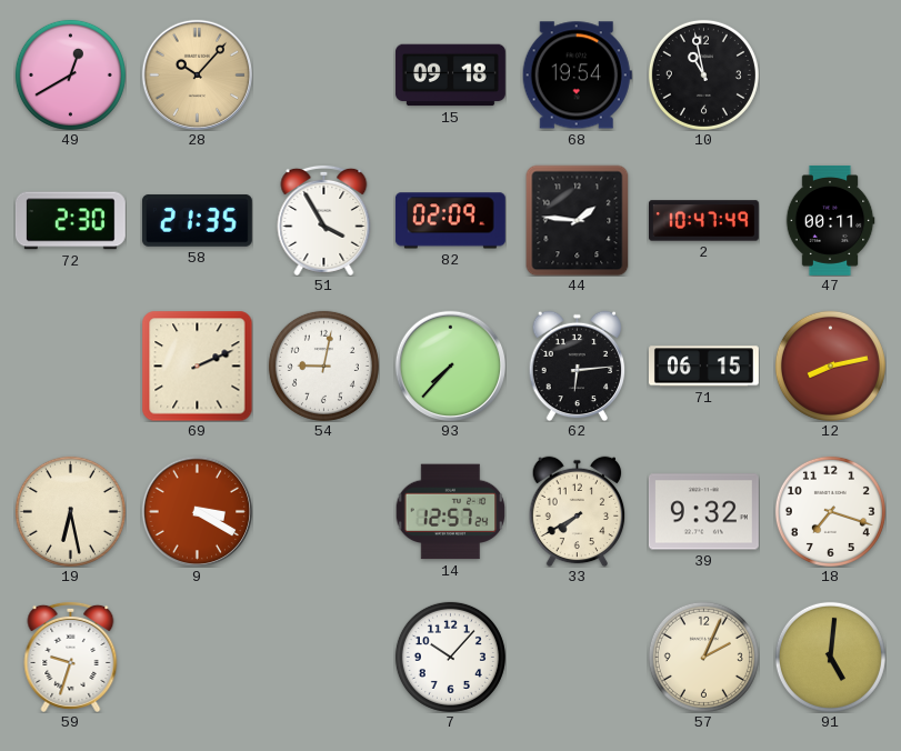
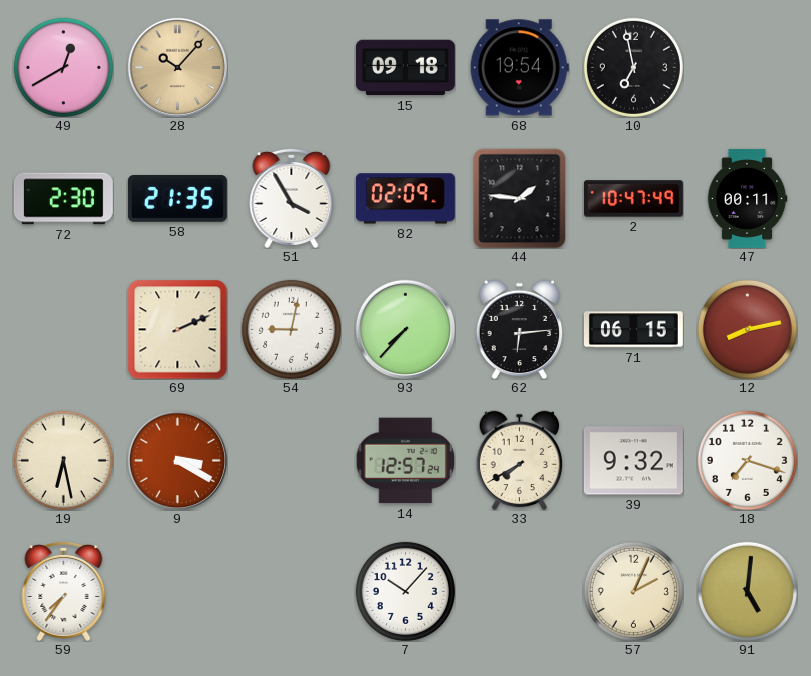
10: 10:58 -> 6:58
59: 9:33 -> 7:36
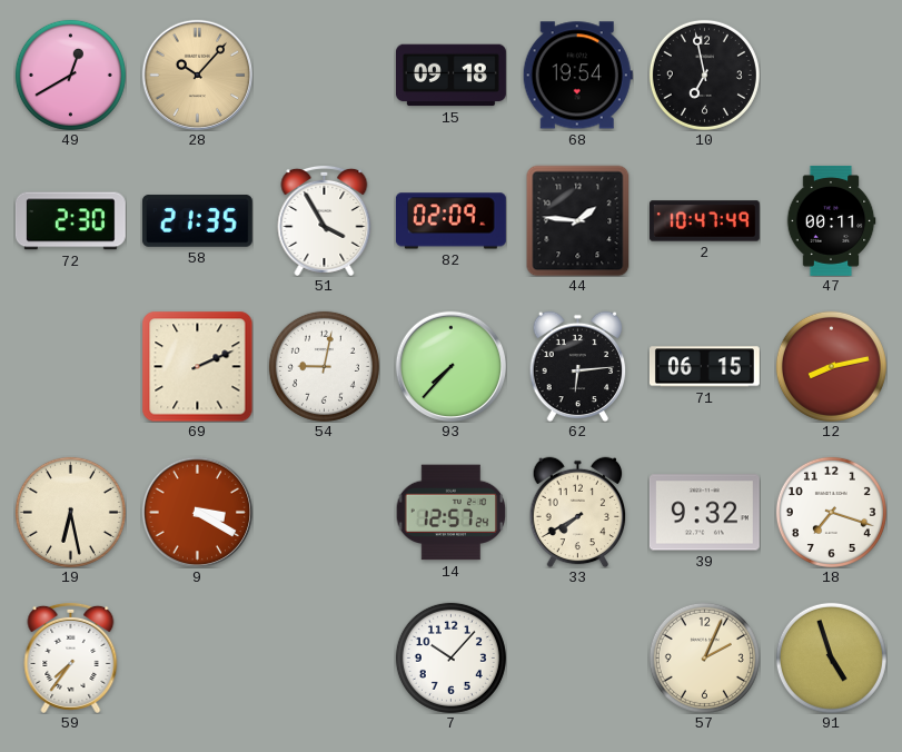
91: 5:01 -> 4:57
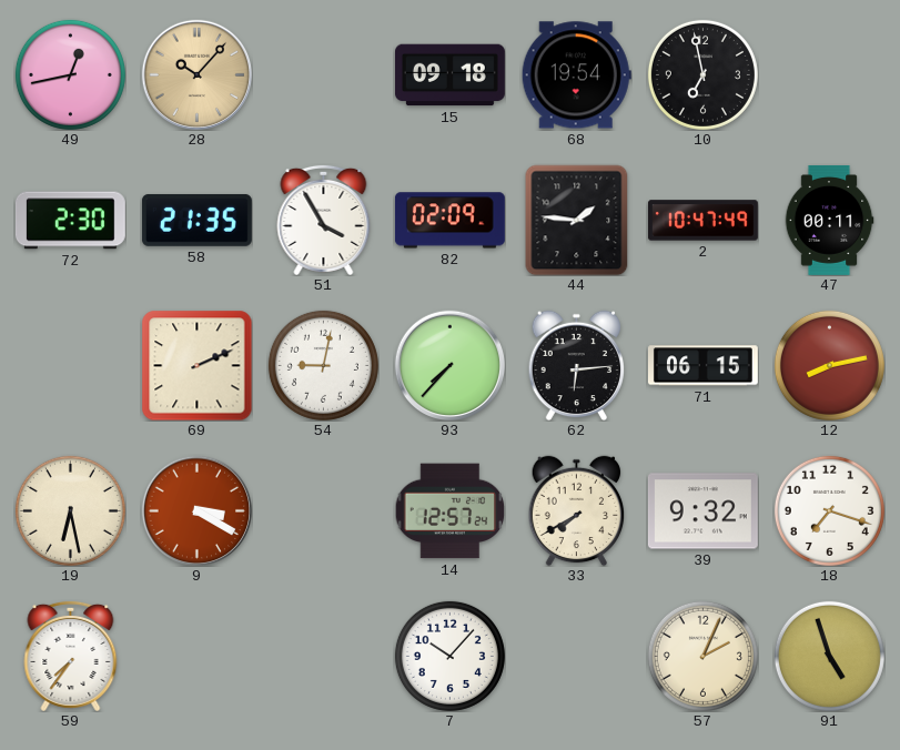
49: 12:40 -> 12:43
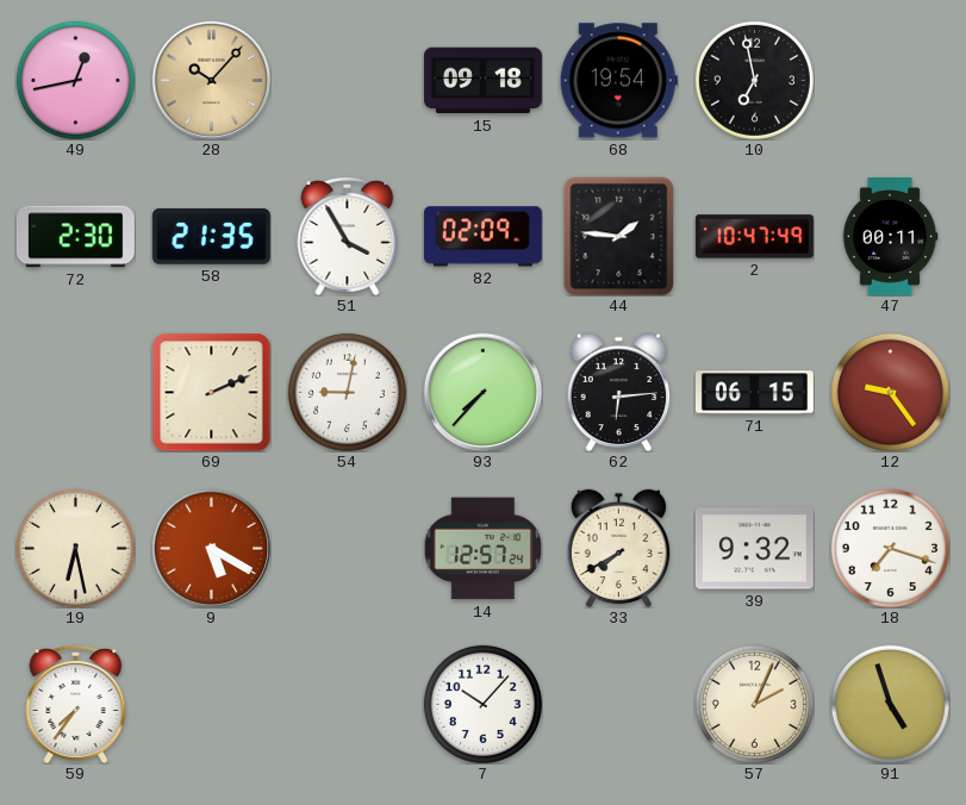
12: 8:13 -> 9:24
9: 3:20 -> 5:20
